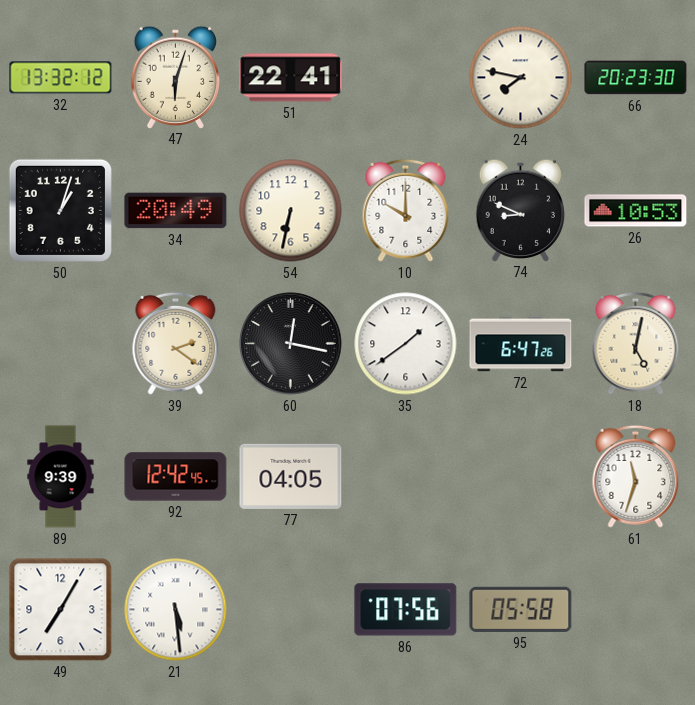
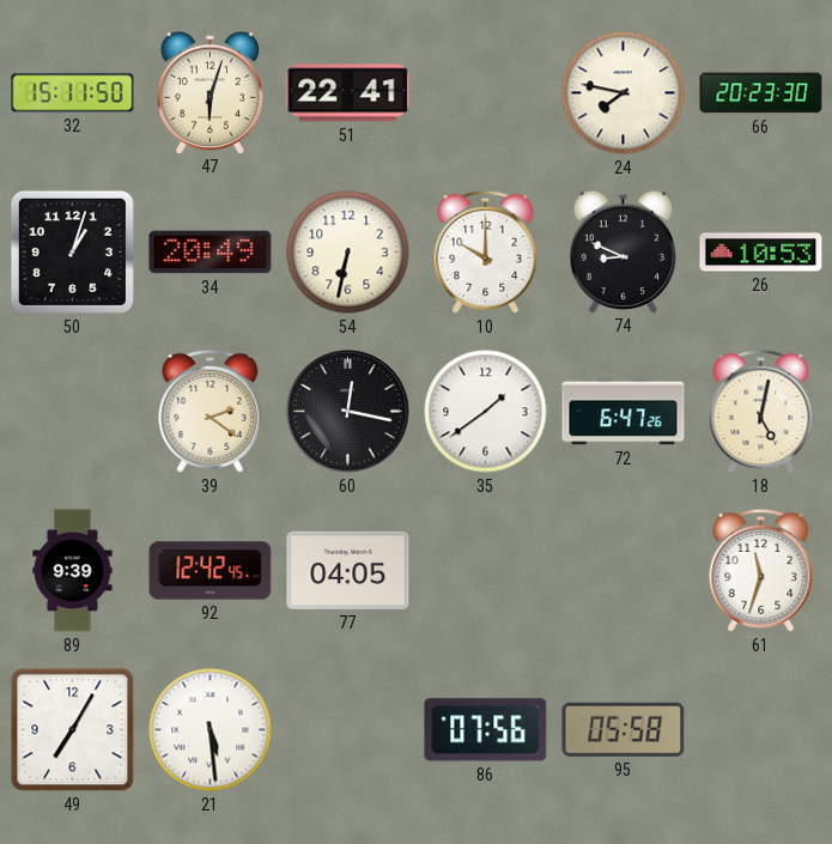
32: 13:32 -> 15:11
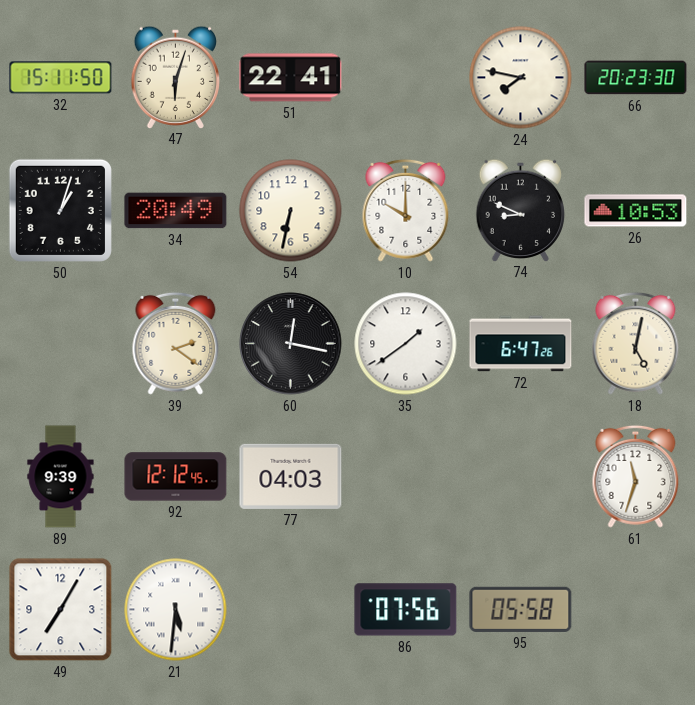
92: 12:42 -> 12:12
77: 04:05 -> 04:03
21: 5:29 -> 5:31
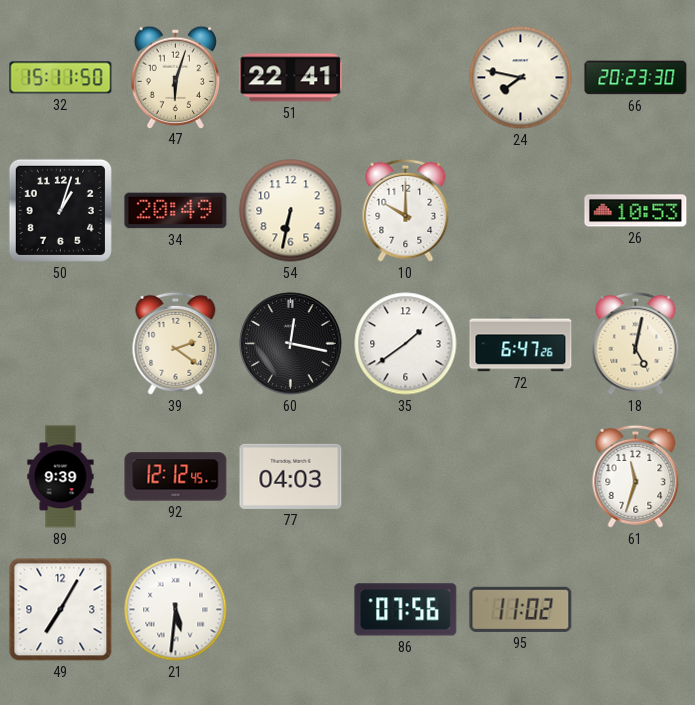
74: 8:49 -> none
95: 05:58 -> 11:02
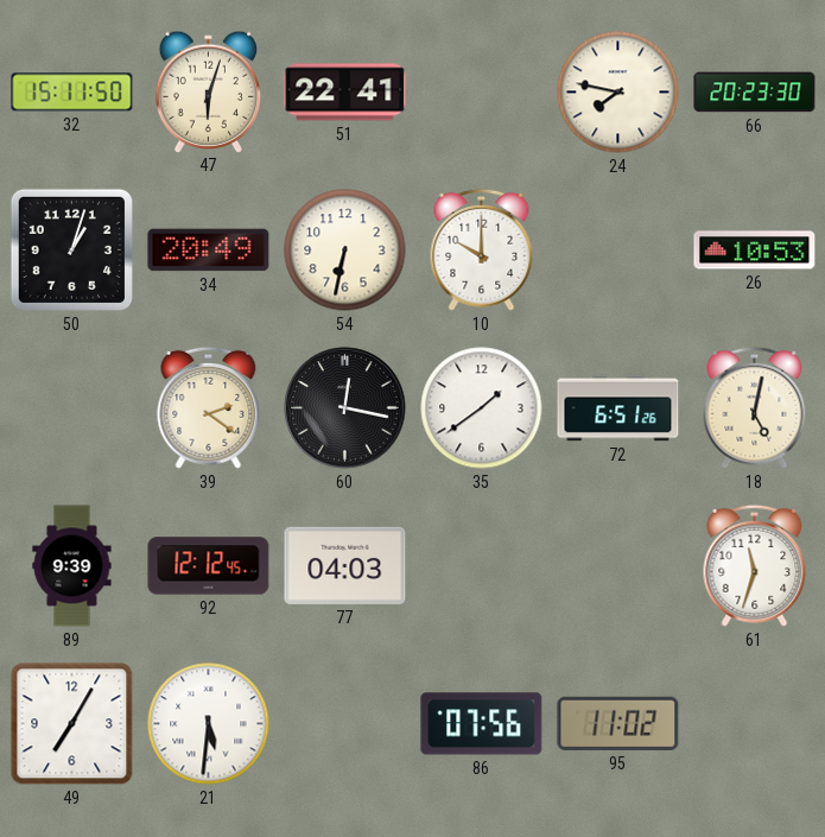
72: 6:47 -> 6:51
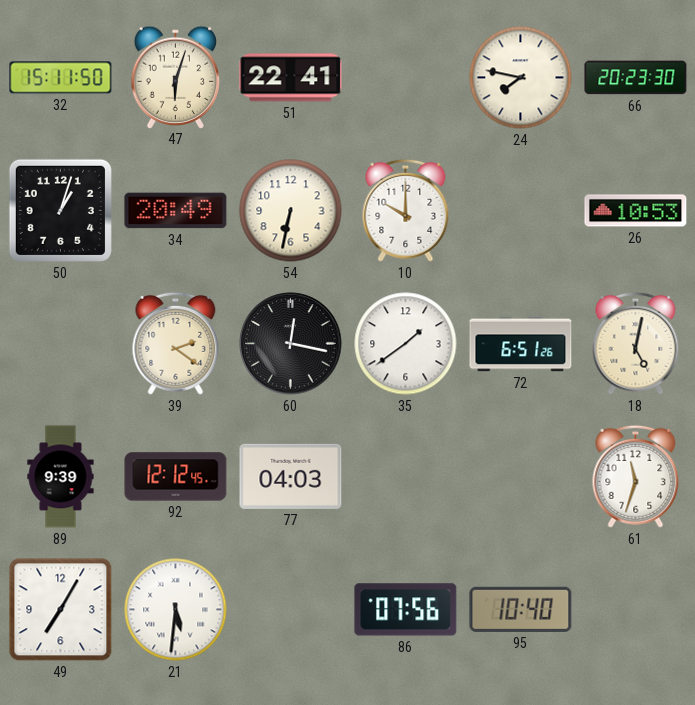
95: 11:02 -> 10:40
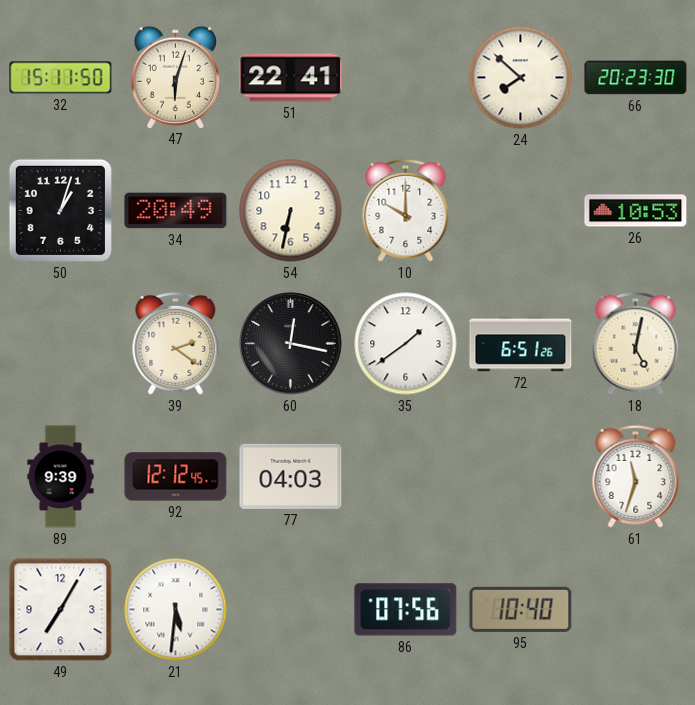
24: 7:47 -> 7:52
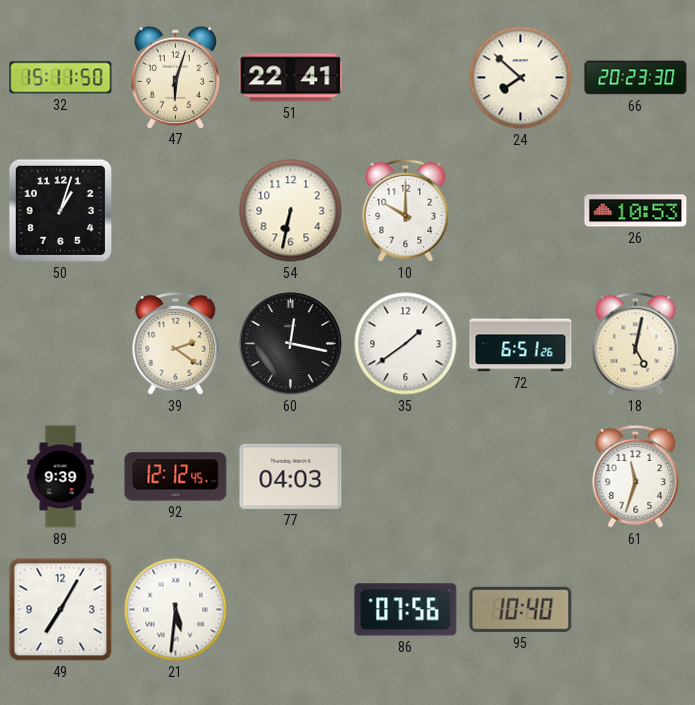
34: 20:49 -> none
